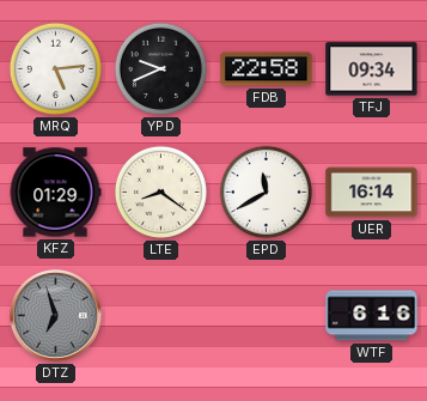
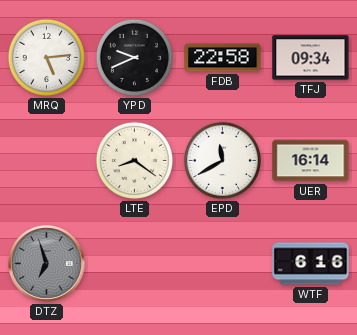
KFZ: 01:29 -> none
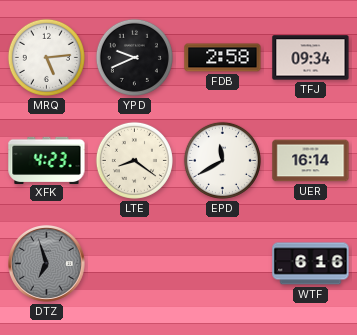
FDB: 22:58 -> 2:58
XFK: none -> 4:23
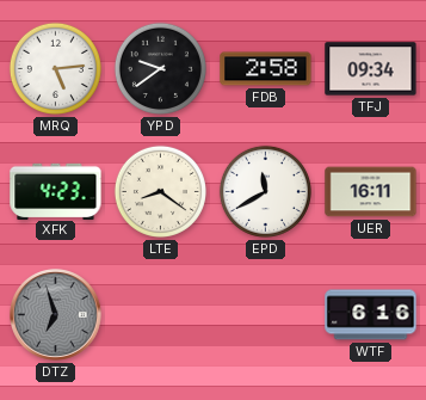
YPD: 9:41 -> 9:39
UER: 16:14 -> 16:11
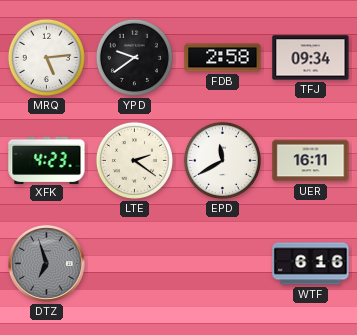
LTE: 8:21 -> 2:21
